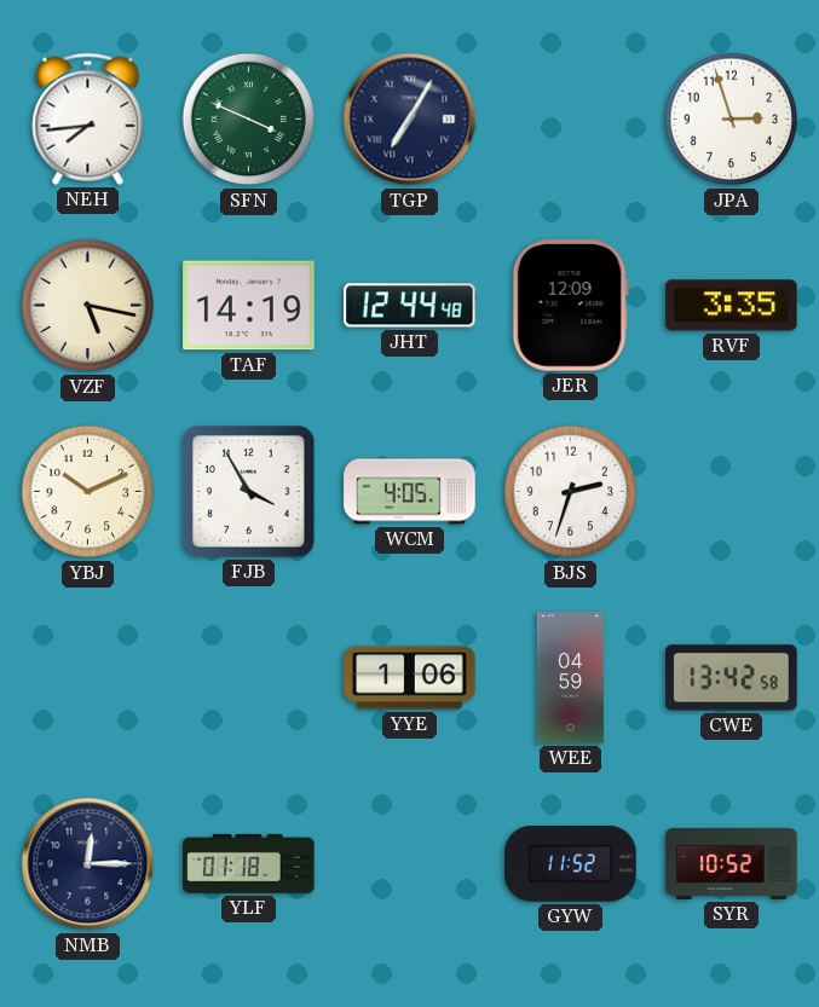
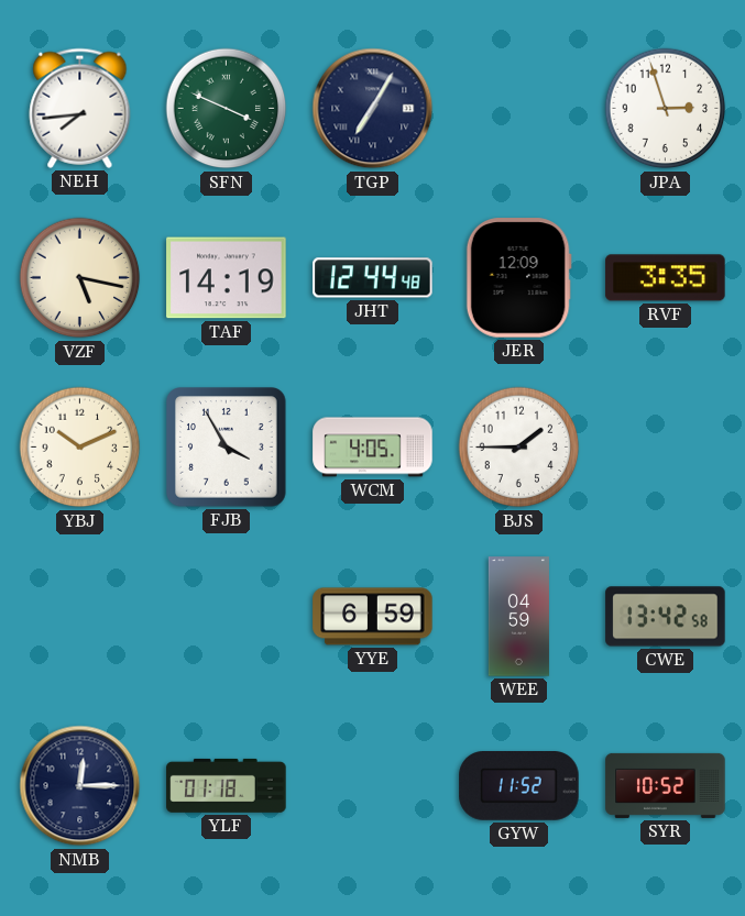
BJS: 2:33 -> 1:45
YYE: 1:06 -> 6:59
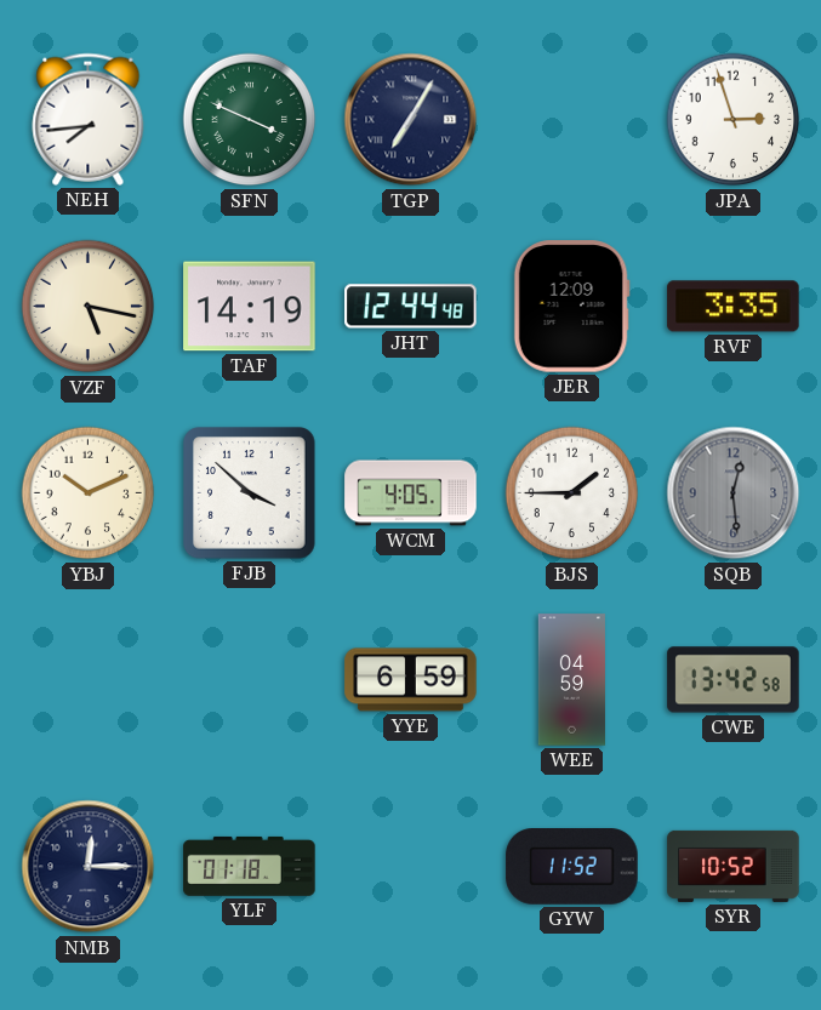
FJB: 3:55 -> 3:52
SQB: none -> 12:29
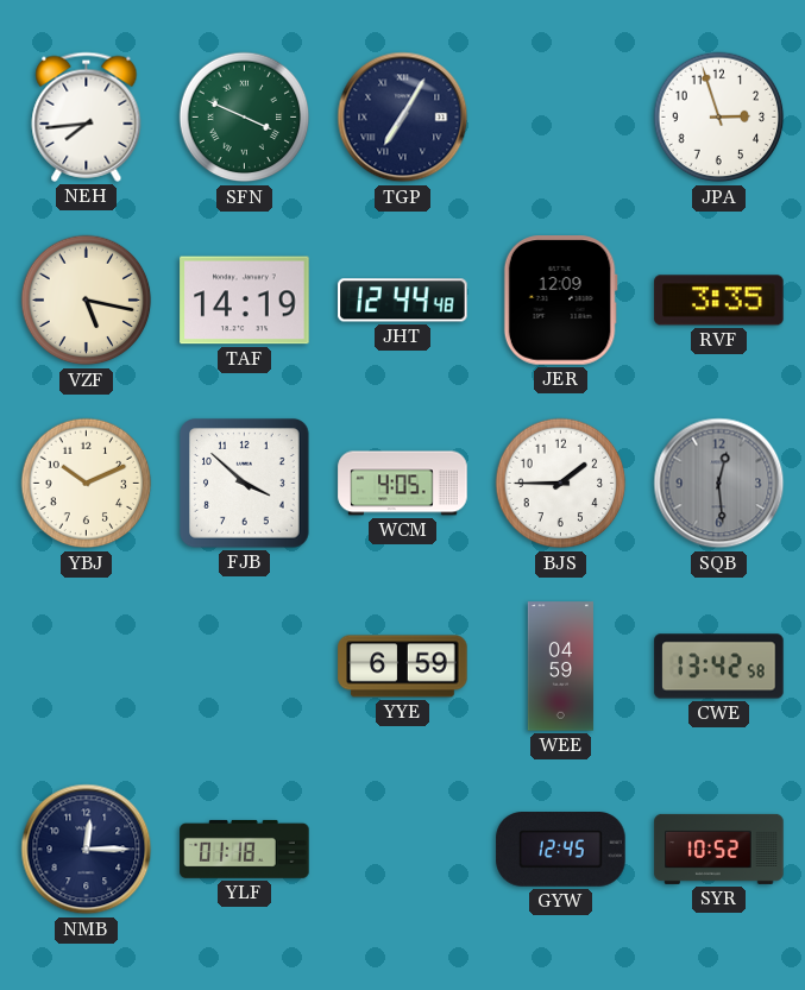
GYW: 11:52 -> 12:45
